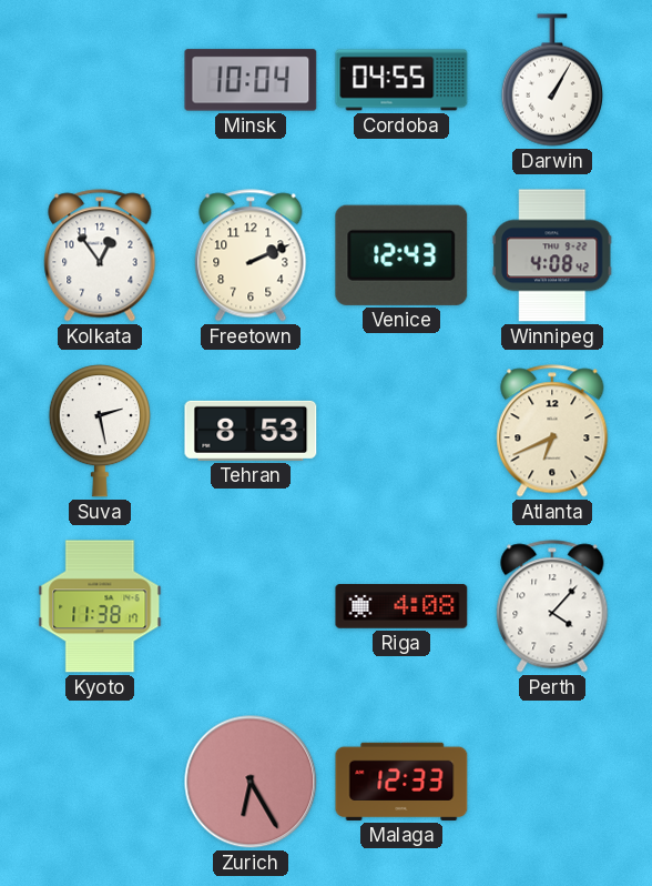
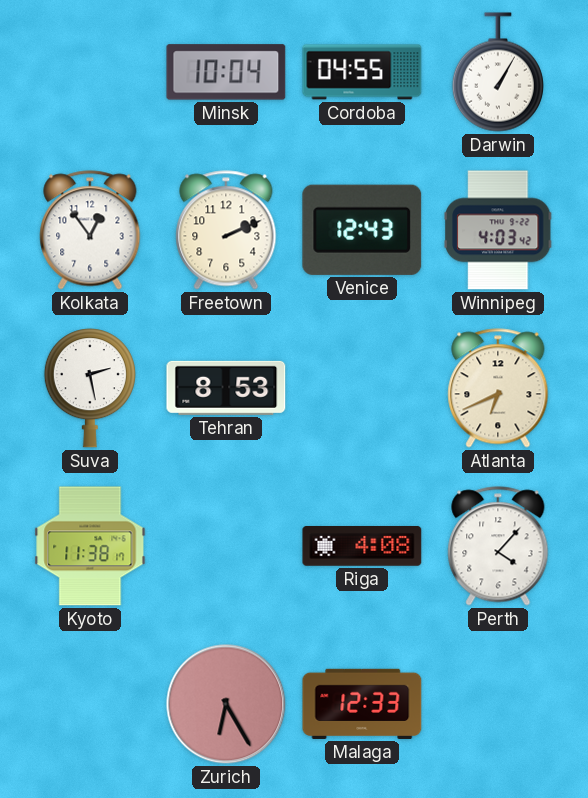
Winnipeg: 4:08 -> 4:03
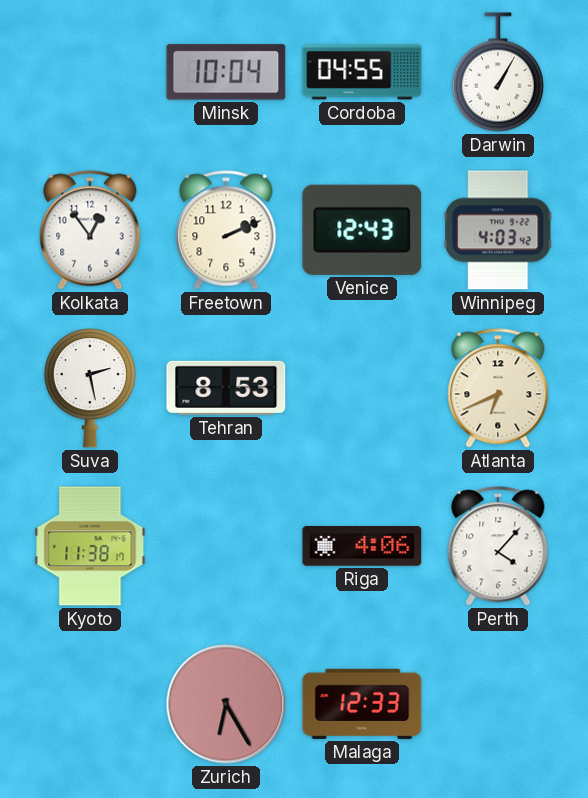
Riga: 4:08 -> 4:06
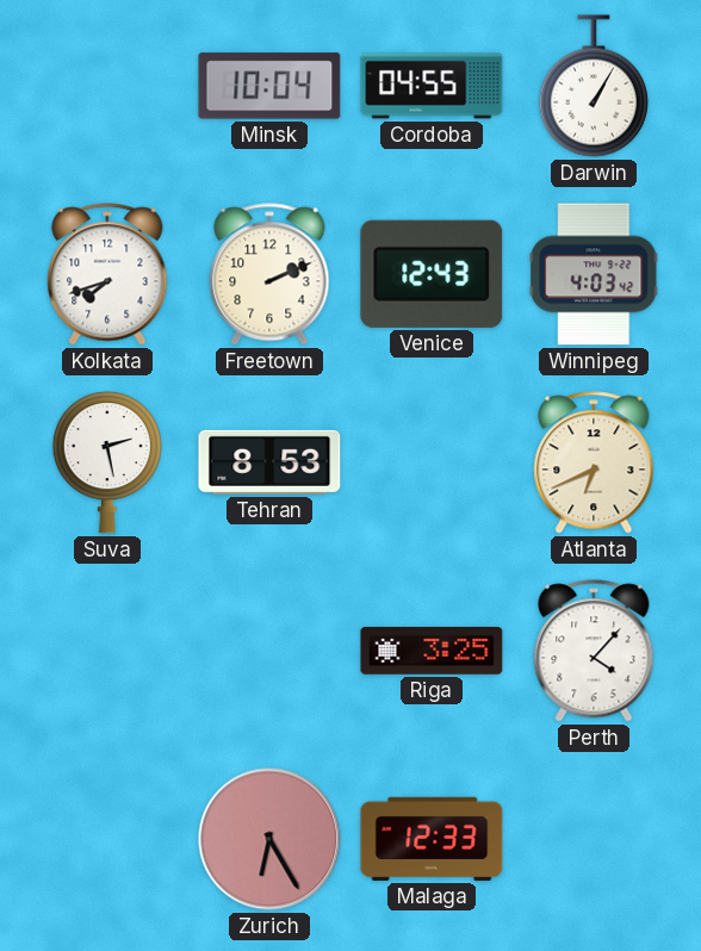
Kolkata: 12:54 -> 7:42
Kyoto: 11:38 -> none
Riga: 4:06 -> 3:25
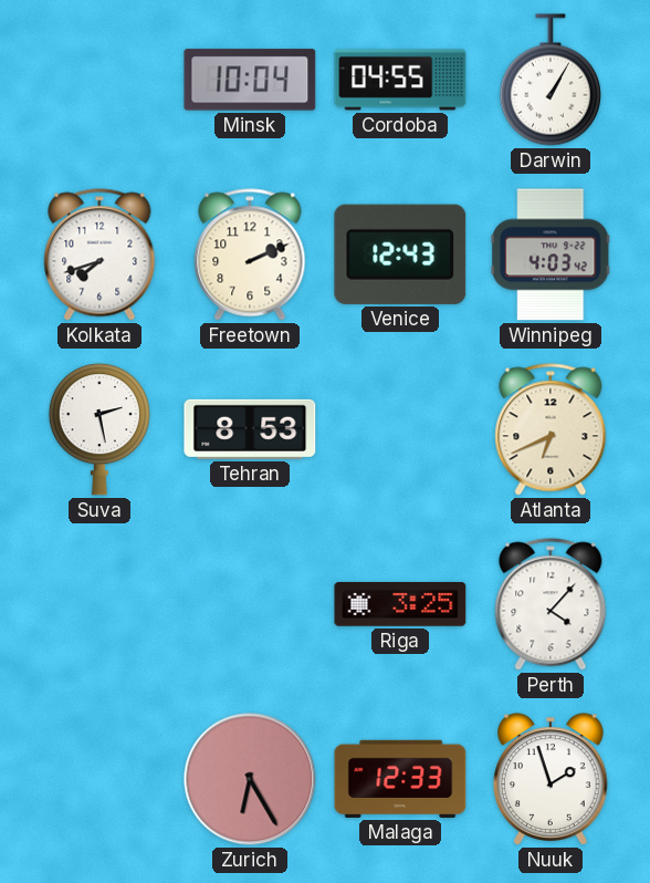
Nuuk: none -> 1:57
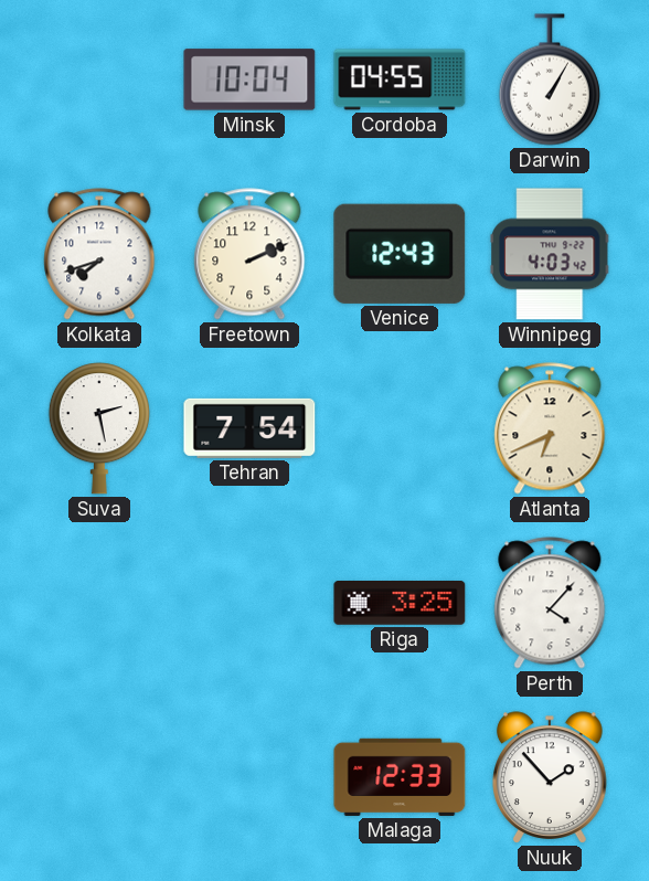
Tehran: 8:53 -> 7:54
Zurich: 6:25 -> none
Nuuk: 1:57 -> 1:53
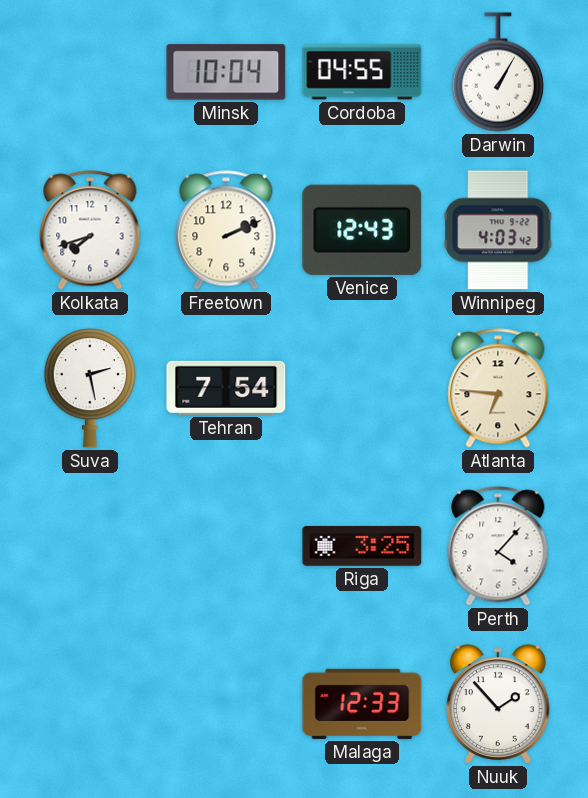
Atlanta: 6:41 -> 6:46
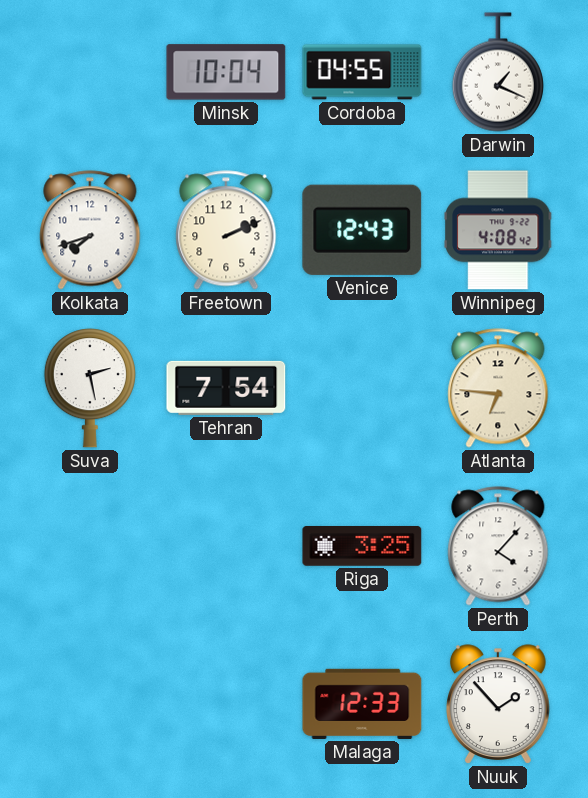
Darwin: 1:05 -> 1:19
Winnipeg: 4:03 -> 4:08
